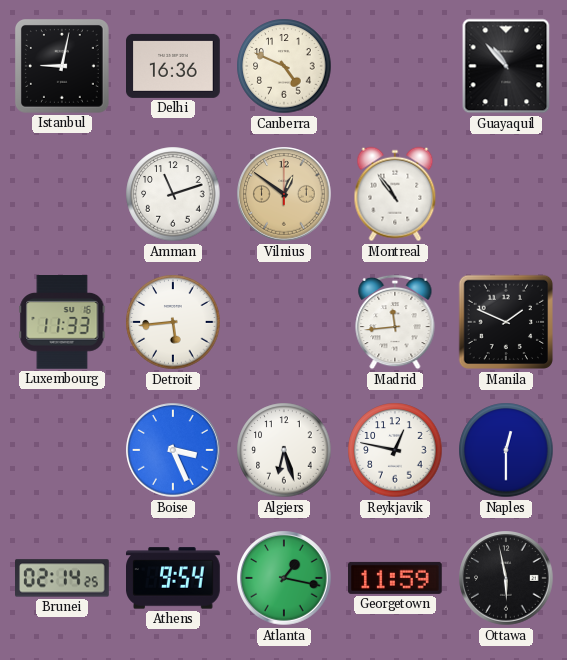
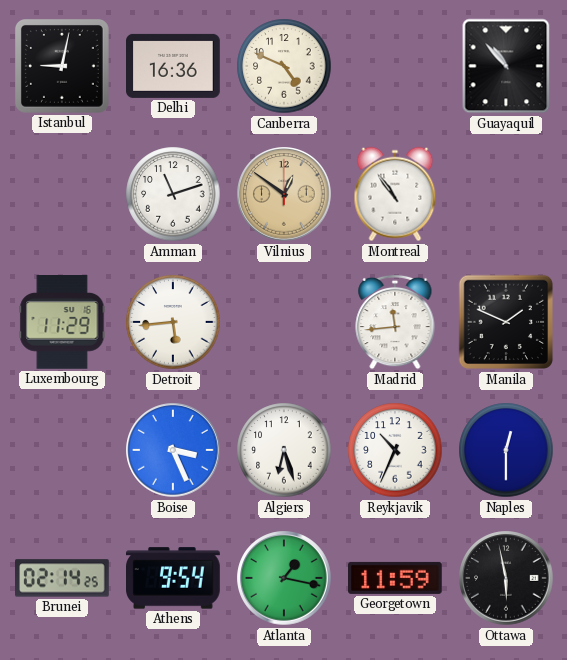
Luxembourg: 11:33 -> 11:29
Reykjavik: 12:47 -> 10:34
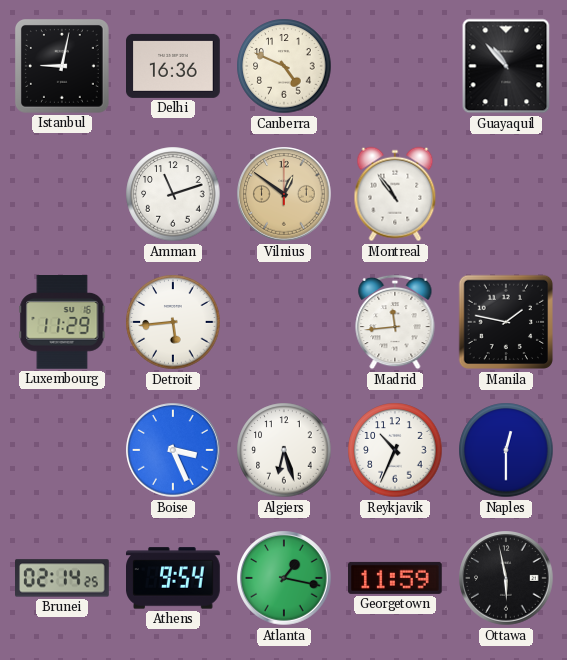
Manila: 1:49 -> 1:47
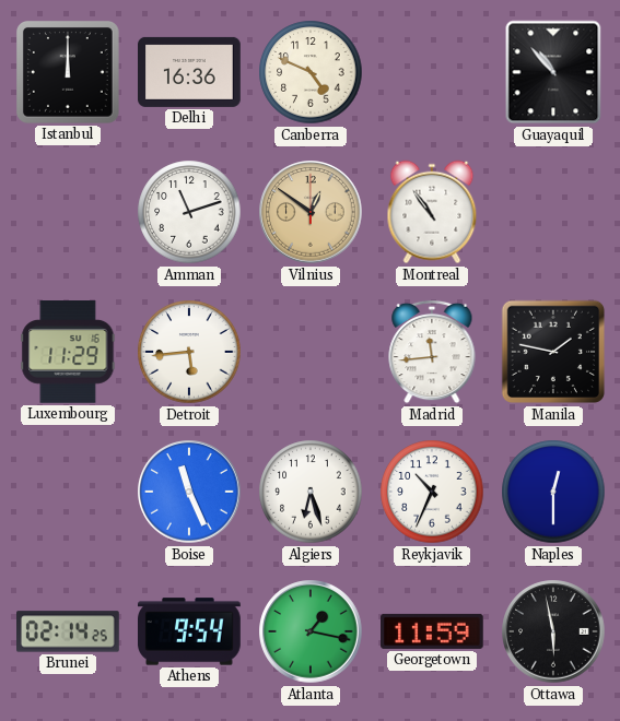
Istanbul: 9:02 -> 12:00
Boise: 3:26 -> 11:26
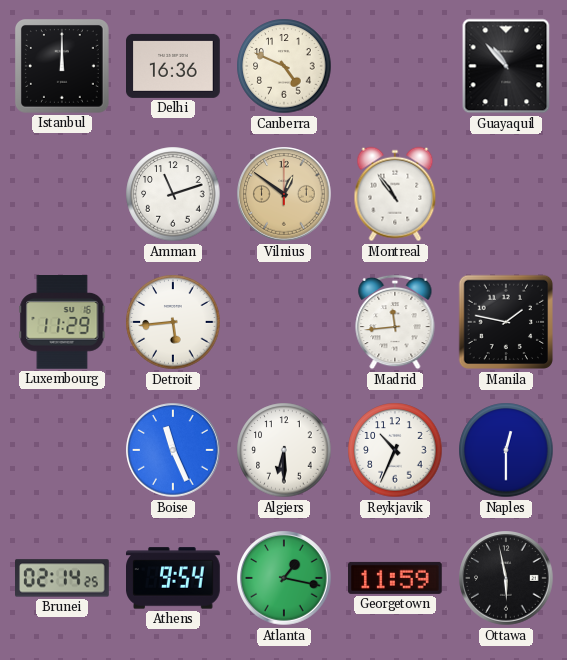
Algiers: 6:27 -> 6:30
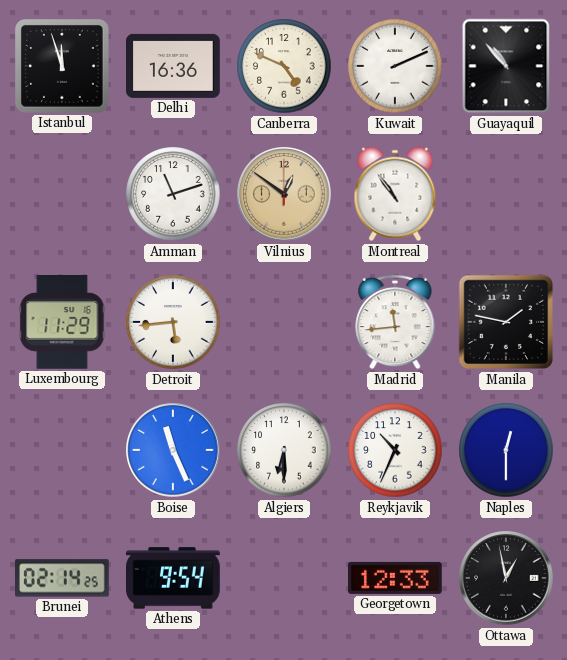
Istanbul: 12:00 -> 11:57
Kuwait: none -> 2:11
Atlanta: 1:17 -> none
Georgetown: 11:59 -> 12:33
Ottawa: 5:58 -> 12:58
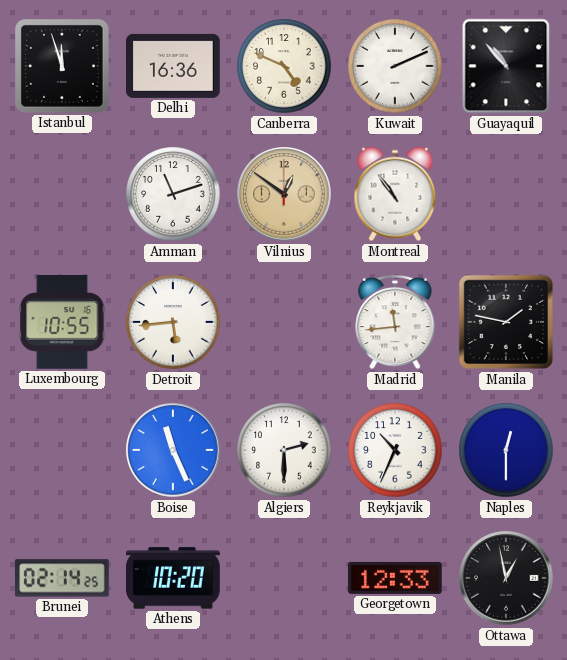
Luxembourg: 11:29 -> 10:55
Algiers: 6:30 -> 2:30
Athens: 9:54 -> 10:20
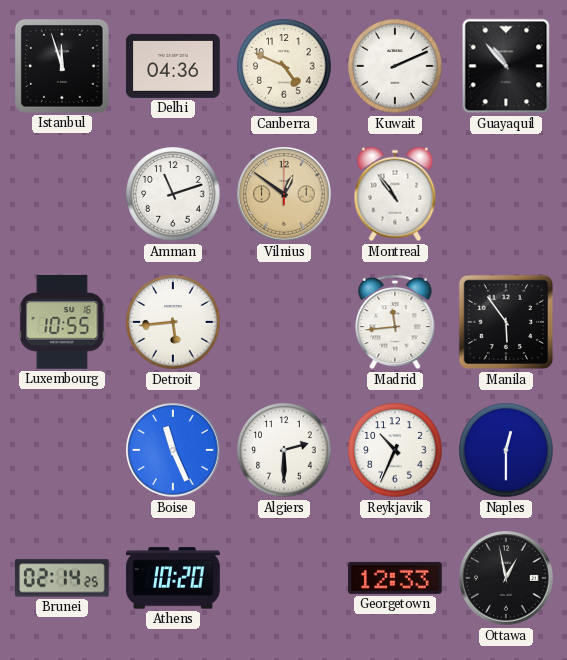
Delhi: 16:36 -> 04:36
Manila: 1:47 -> 5:54
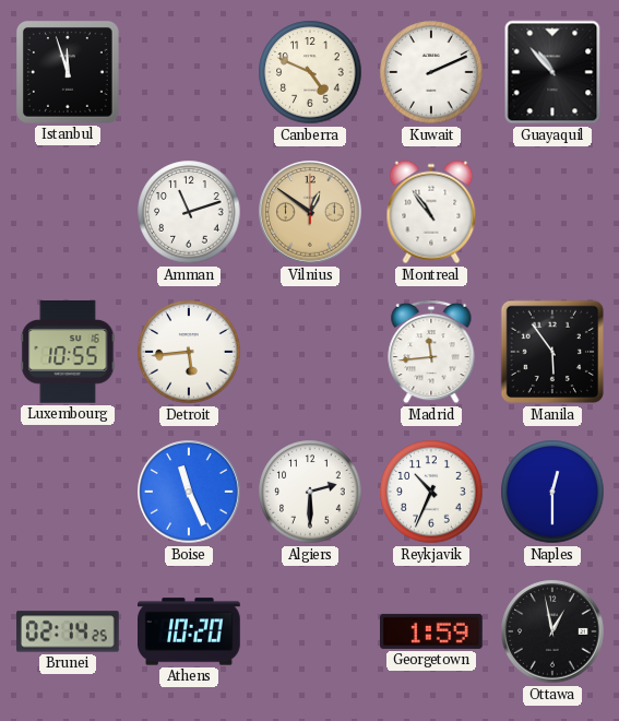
Delhi: 04:36 -> none
Georgetown: 12:33 -> 1:59
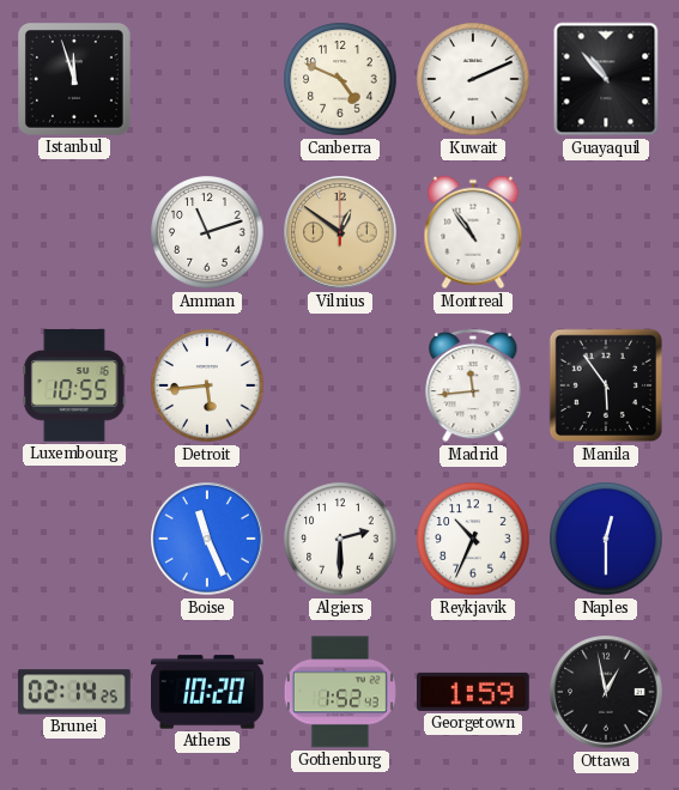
Gothenburg: none -> 1:52
